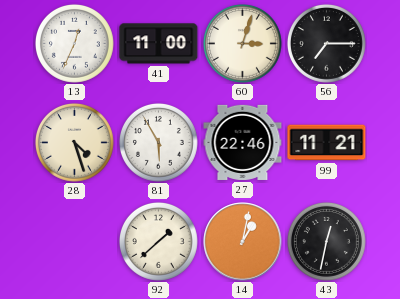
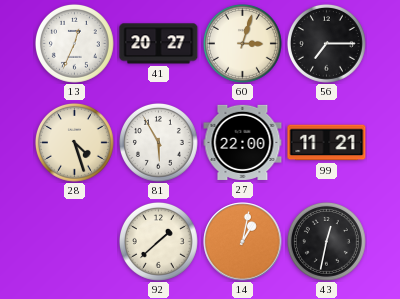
41: 11:00 -> 20:27
27: 22:46 -> 22:00
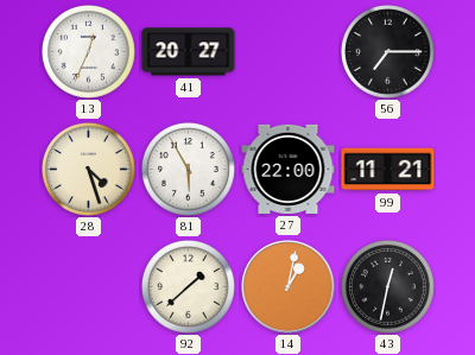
60: 3:03 -> none
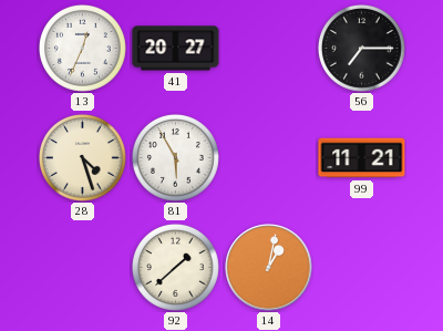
27: 22:00 -> none
43: 12:32 -> none
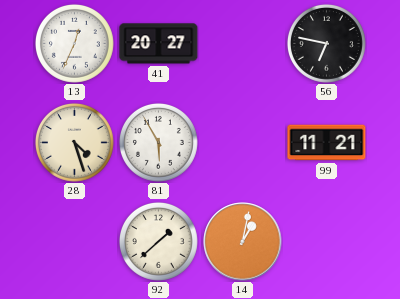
56: 7:15 -> 6:47
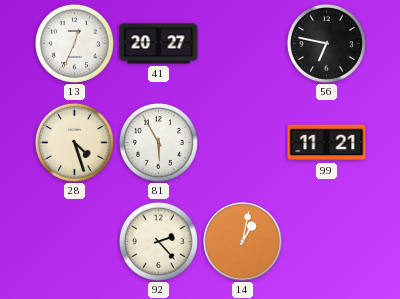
92: 1:38 -> 2:23
